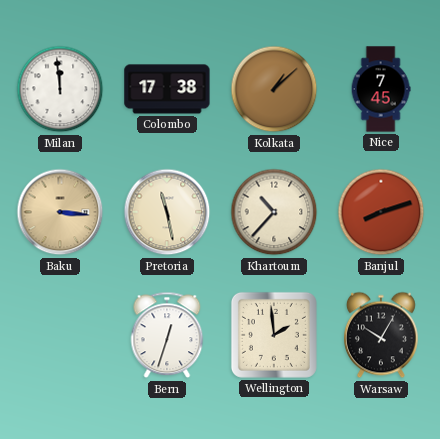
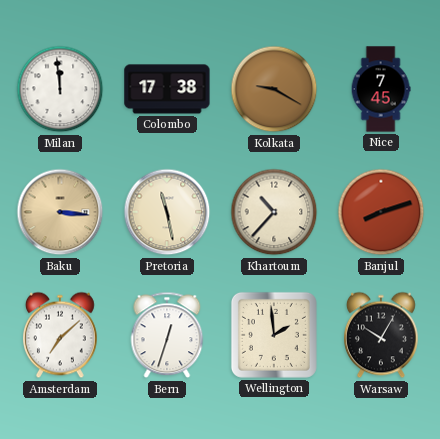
Kolkata: 1:08 -> 9:20
Amsterdam: none -> 7:08
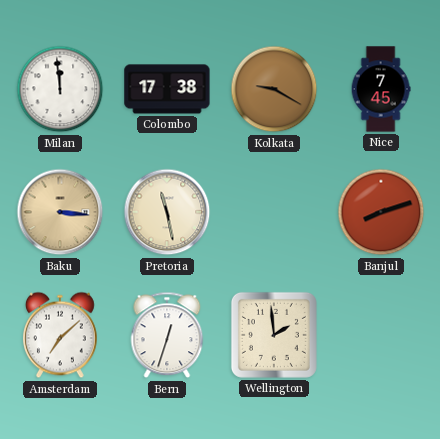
Khartoum: 10:37 -> none
Warsaw: 10:05 -> none
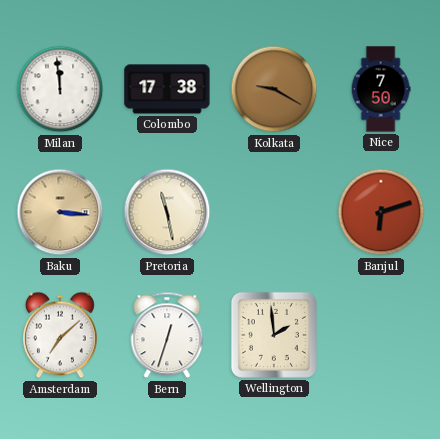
Nice: 7:45 -> 7:50
Banjul: 8:12 -> 6:12
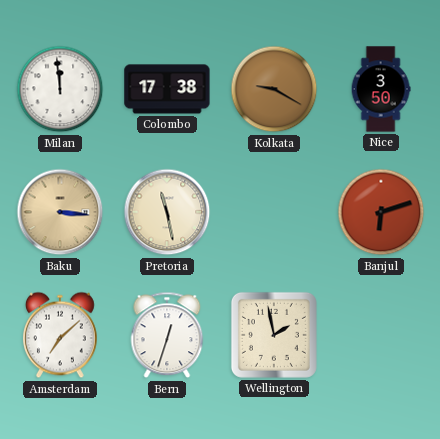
Nice: 7:50 -> 3:50
Wellington: 1:59 -> 1:58
